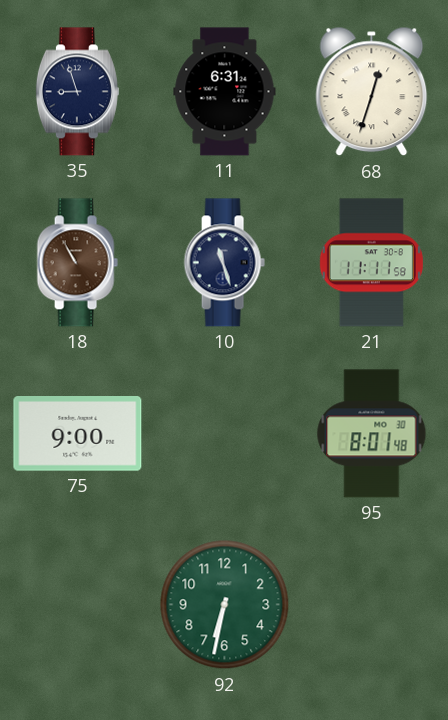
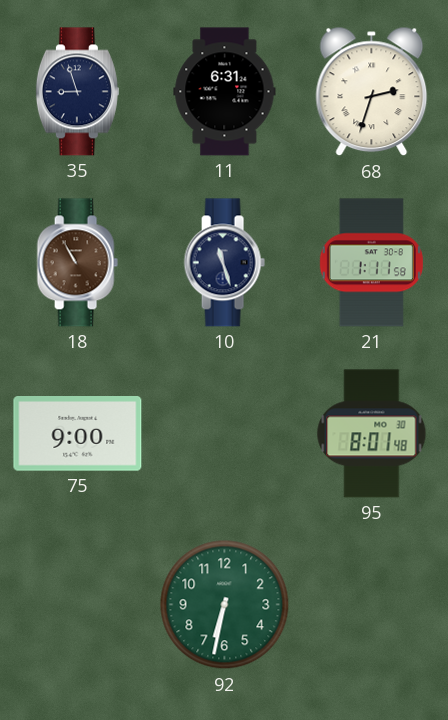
68: 12:33 -> 2:33
21: 11:11 -> 1:11
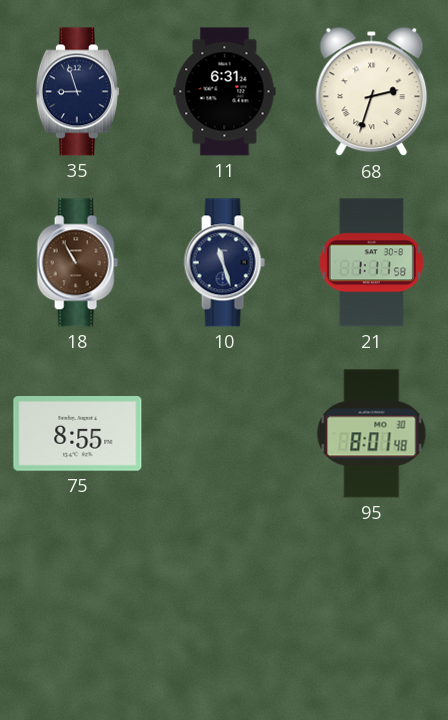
75: 9:00 -> 8:55
92: 6:32 -> none
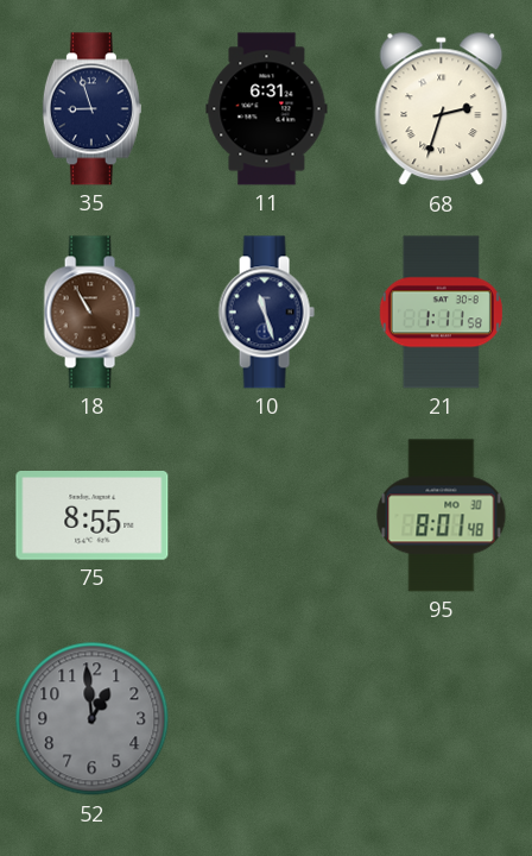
52: none -> 12:59
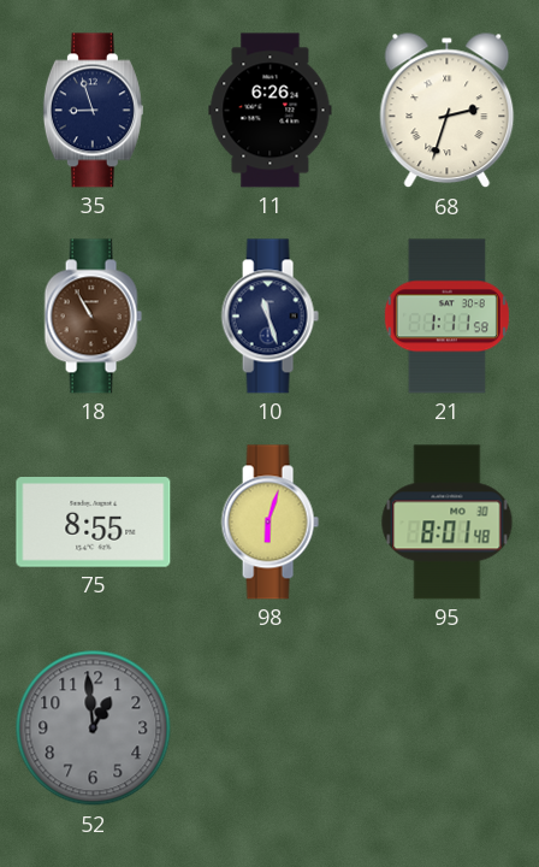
11: 6:31 -> 6:26
98: none -> 6:03
